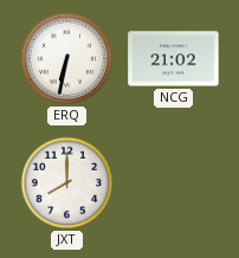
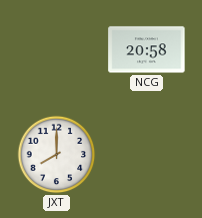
ERQ: 6:32 -> none
NCG: 21:02 -> 20:58
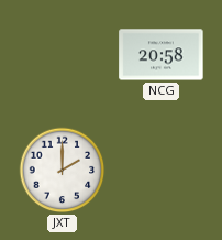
JXT: 8:00 -> 2:00
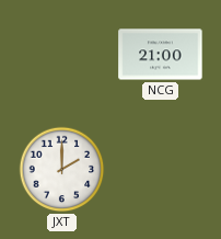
NCG: 20:58 -> 21:00
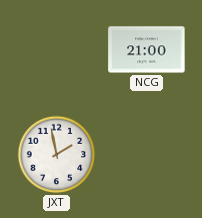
JXT: 2:00 -> 1:58
